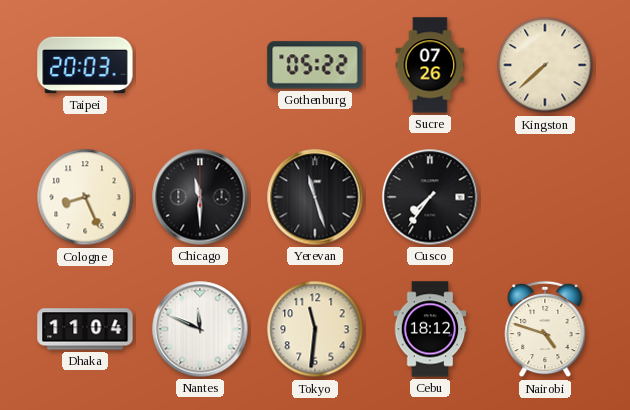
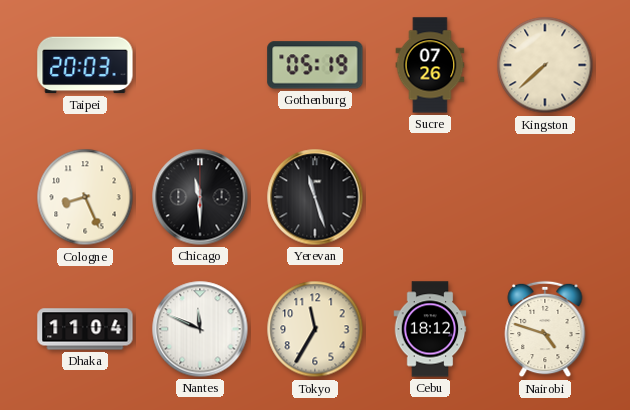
Gothenburg: 05:22 -> 05:19
Cusco: 7:36 -> none
Tokyo: 11:31 -> 11:35
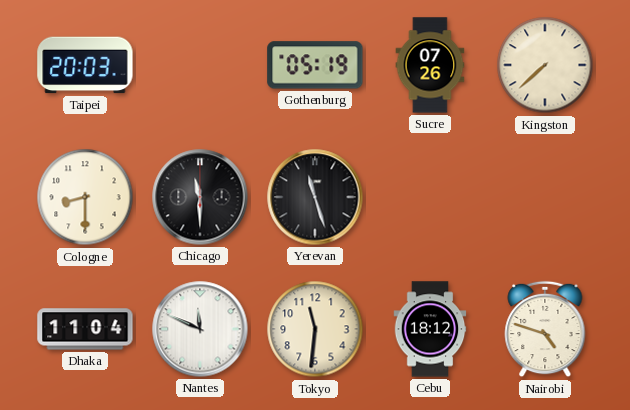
Cologne: 8:26 -> 8:30
Tokyo: 11:35 -> 11:31
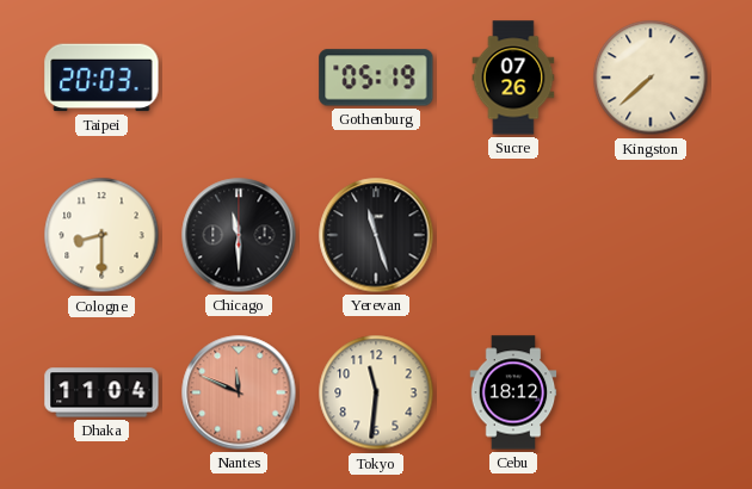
Nantes dial: white -> salmon
Nairobi: 4:48 -> none
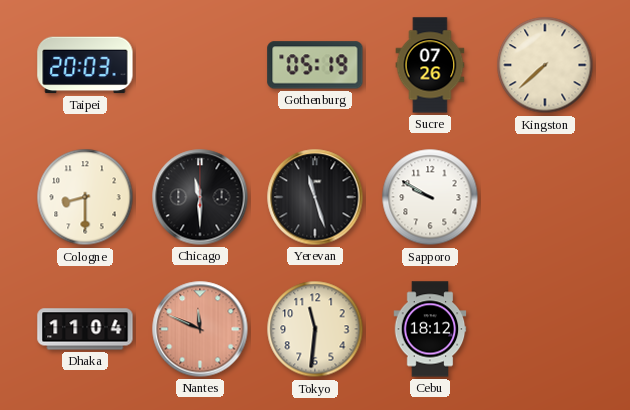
Sapporo: none -> 9:50
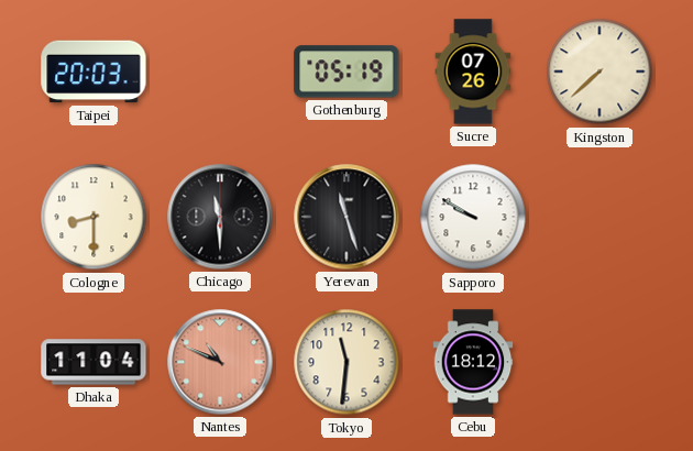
Nantes: 11:49 -> 10:49
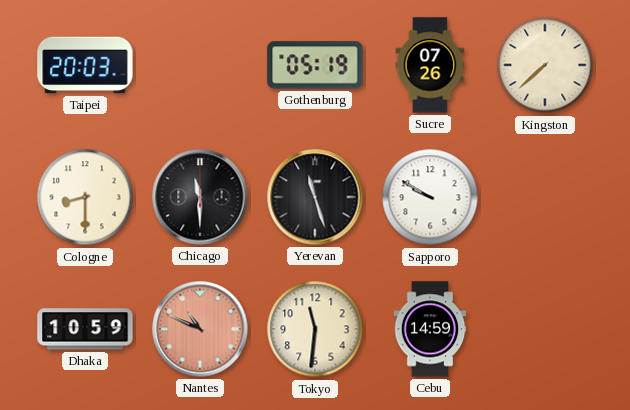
Dhaka: 11:04 -> 10:59
Cebu: 18:12 -> 14:59
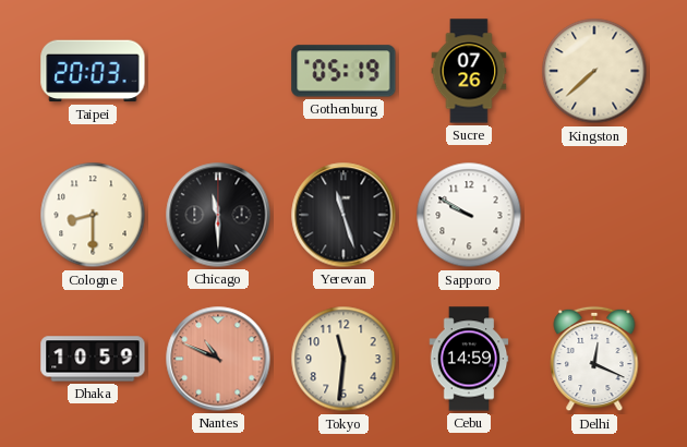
Delhi: none -> 12:19
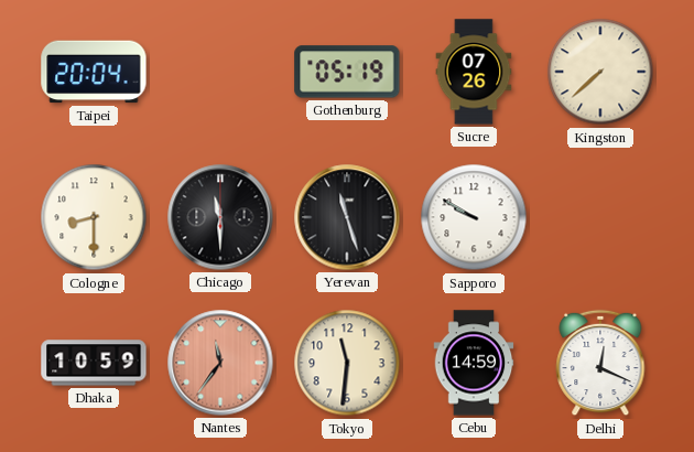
Taipei: 20:03 -> 20:04
Nantes: 10:49 -> 11:36
